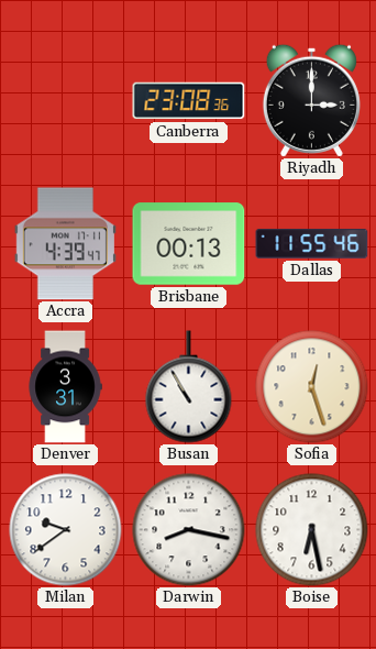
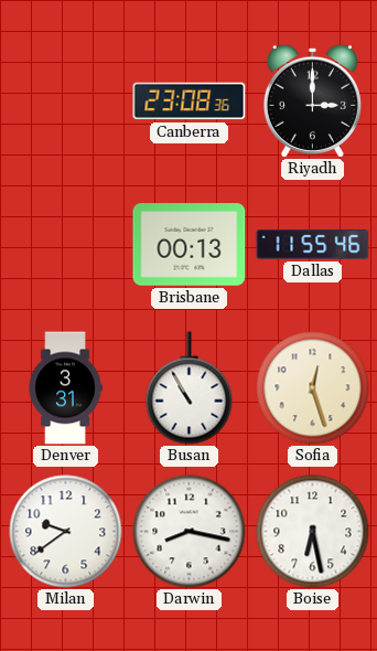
Accra: 4:39 -> none
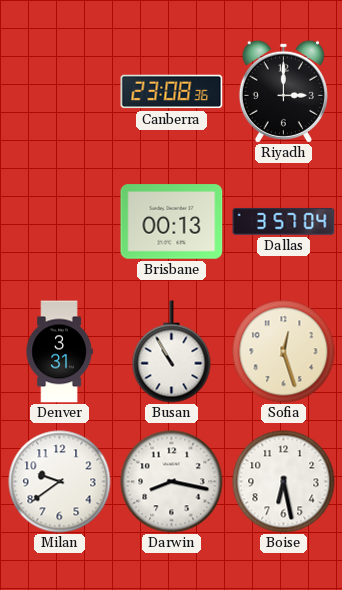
Dallas: 11:55 -> 3:57
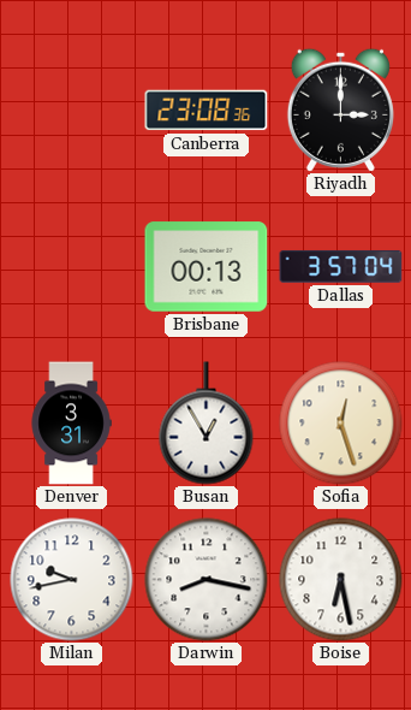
Busan: 10:55 -> 12:55
Milan: 9:39 -> 9:43
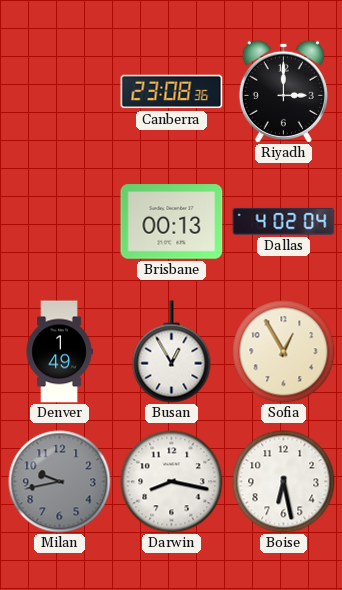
Dallas: 3:57 -> 4:02
Denver: 3:31 -> 1:49
Sofia: 12:27 -> 12:55
Milan dial: white -> grey
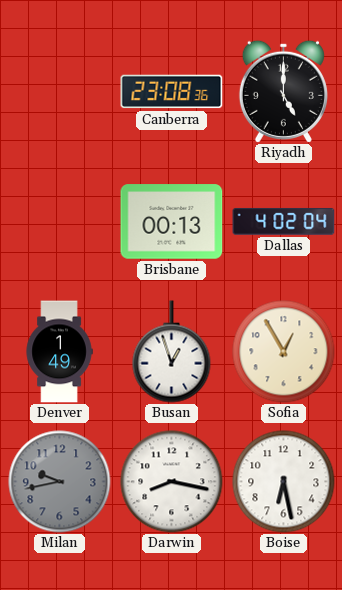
Riyadh: 3:00 -> 5:00
Busan: 12:55 -> 12:57
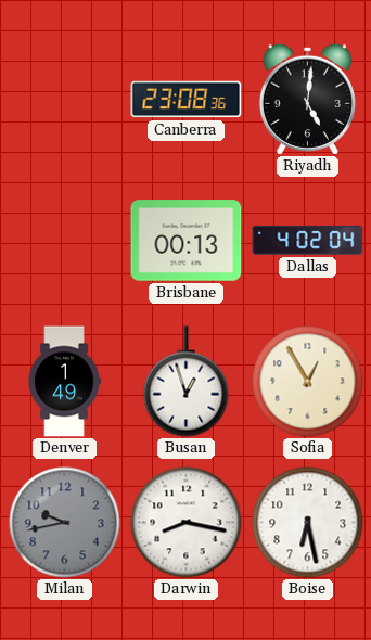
Riyadh: 5:00 -> 5:01
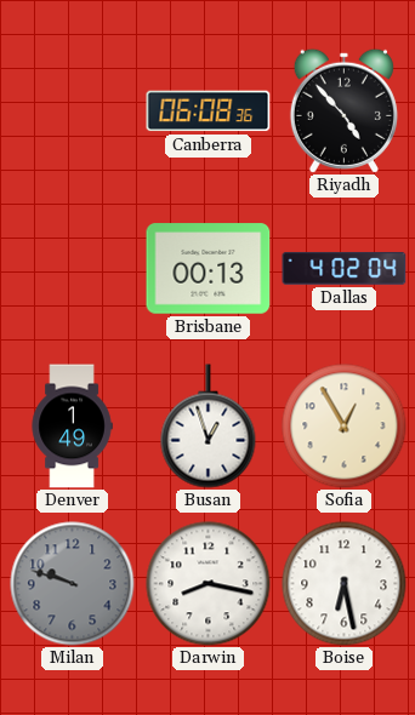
Canberra: 23:08 -> 06:08
Riyadh: 5:01 -> 4:53
Milan: 9:43 -> 9:48
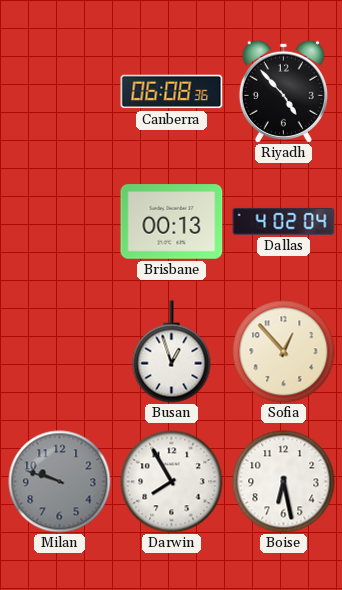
Denver: 1:49 -> none
Sofia: 12:55 -> 12:53
Darwin: 8:17 -> 7:55
